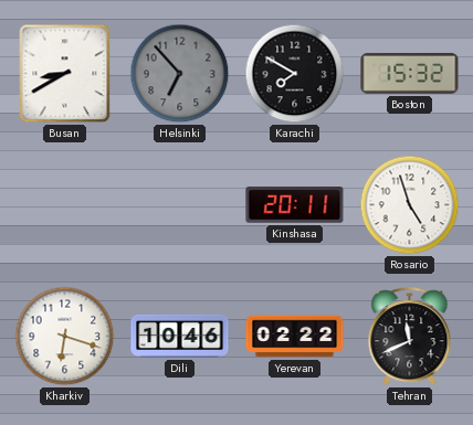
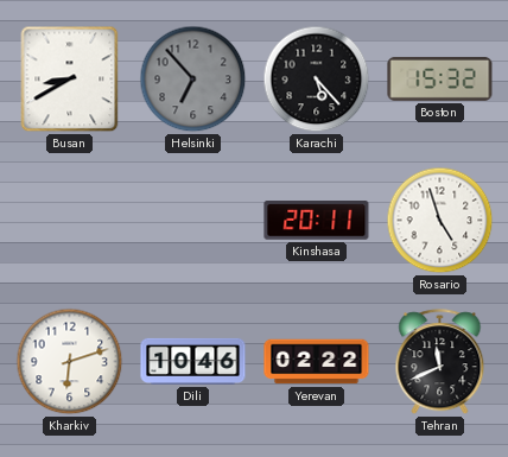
Karachi: 7:50 -> 5:23
Kharkiv: 6:18 -> 6:12
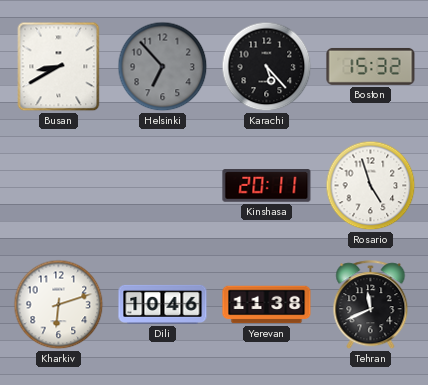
Yerevan: 02:22 -> 11:38
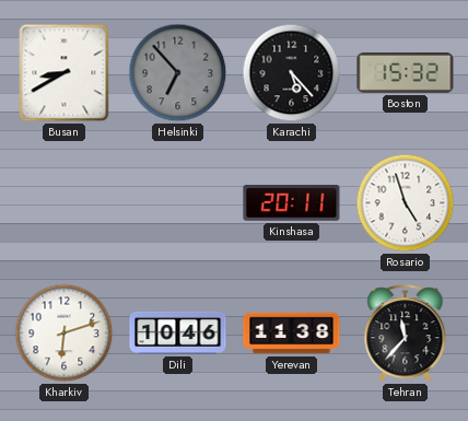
Tehran: 11:41 -> 11:37
